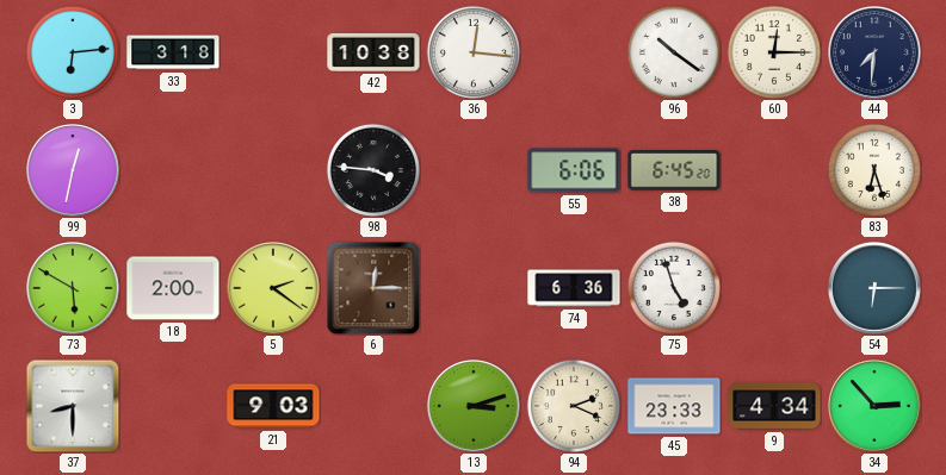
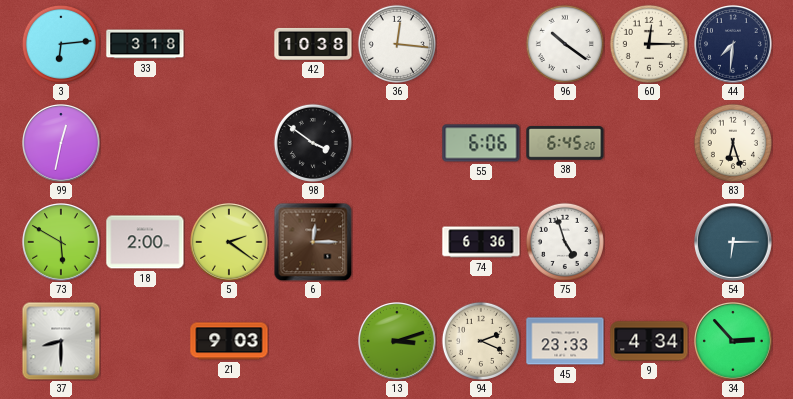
98: 3:46 -> 3:51
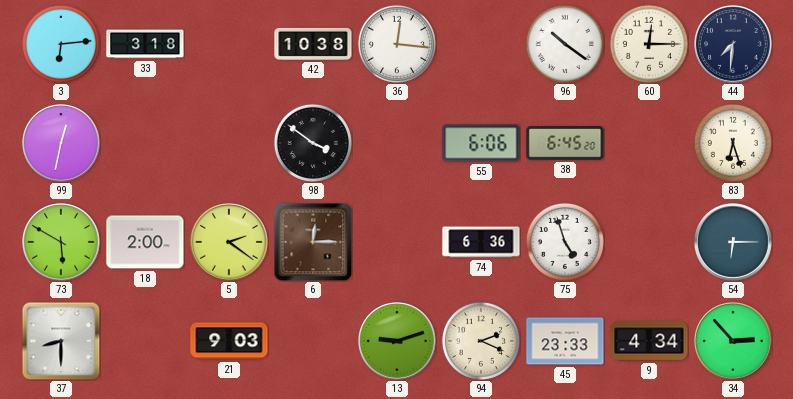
13: 3:12 -> 9:12
